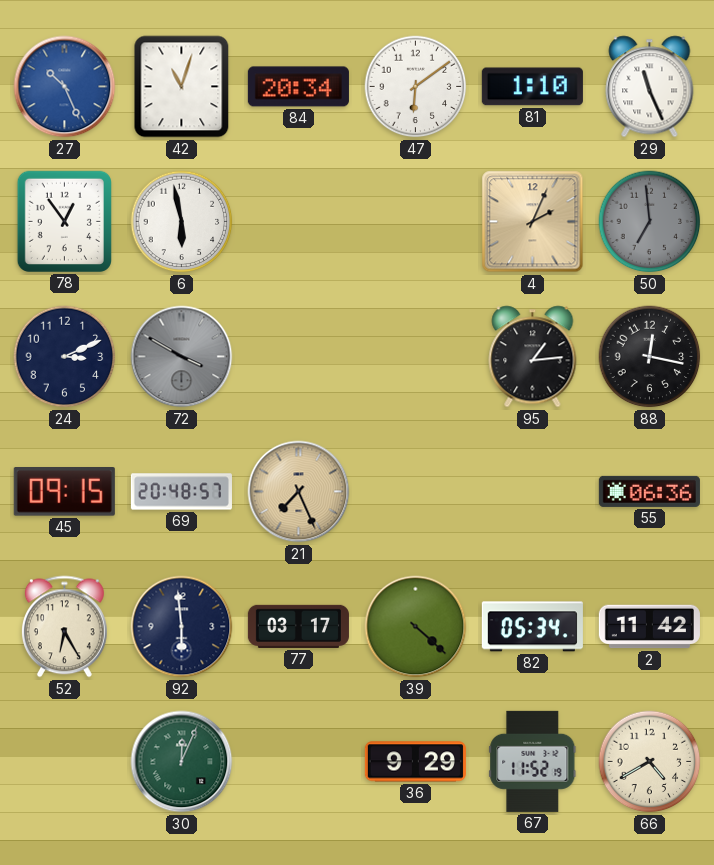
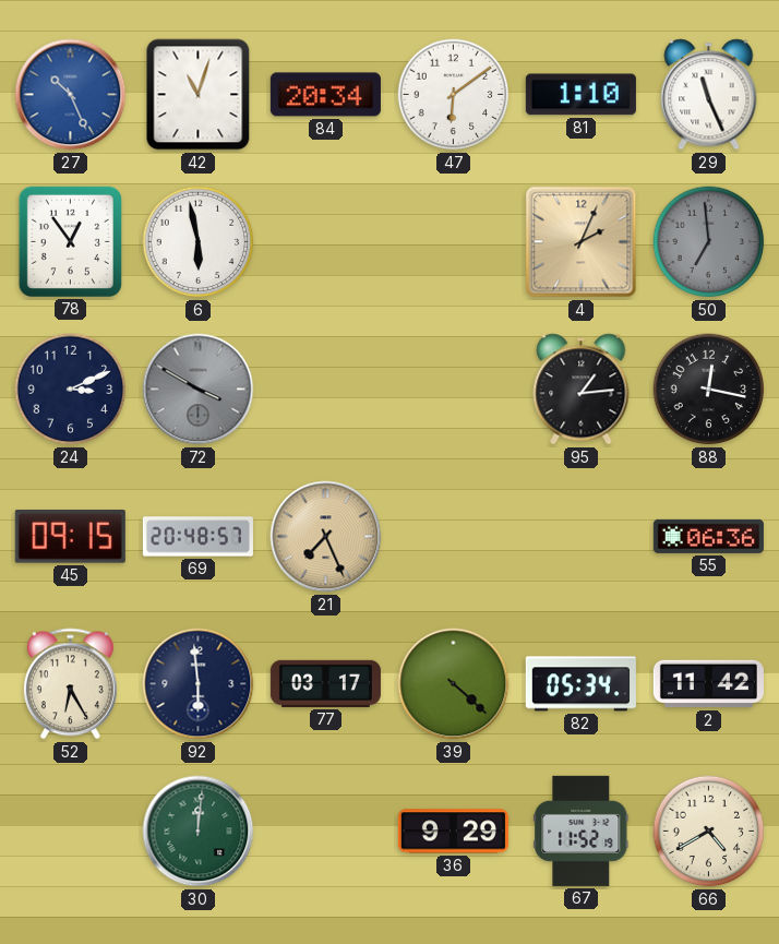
30: 12:04 -> 12:01
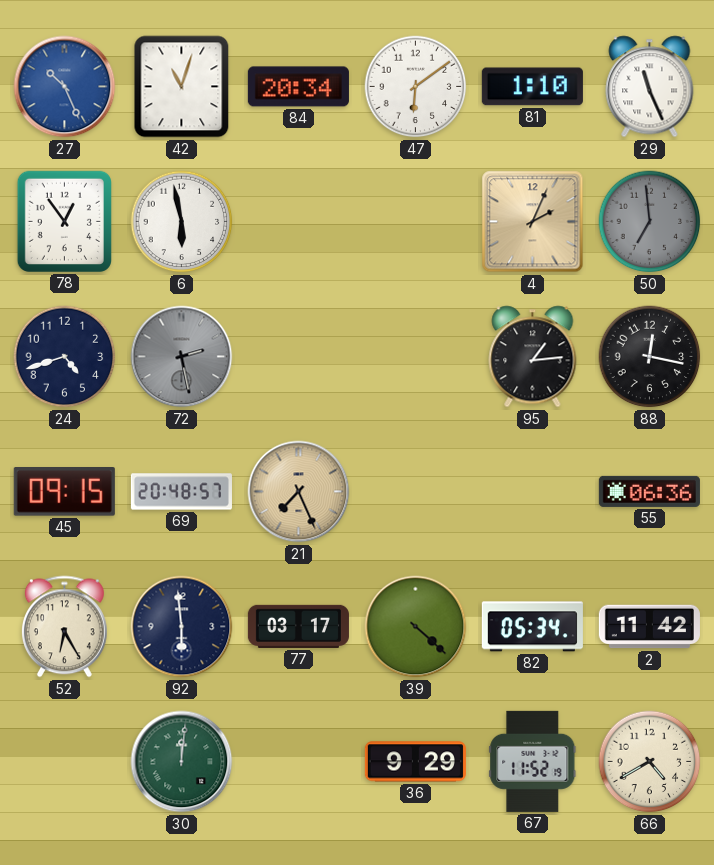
24: 3:11 -> 4:42
72: 3:50 -> 2:28
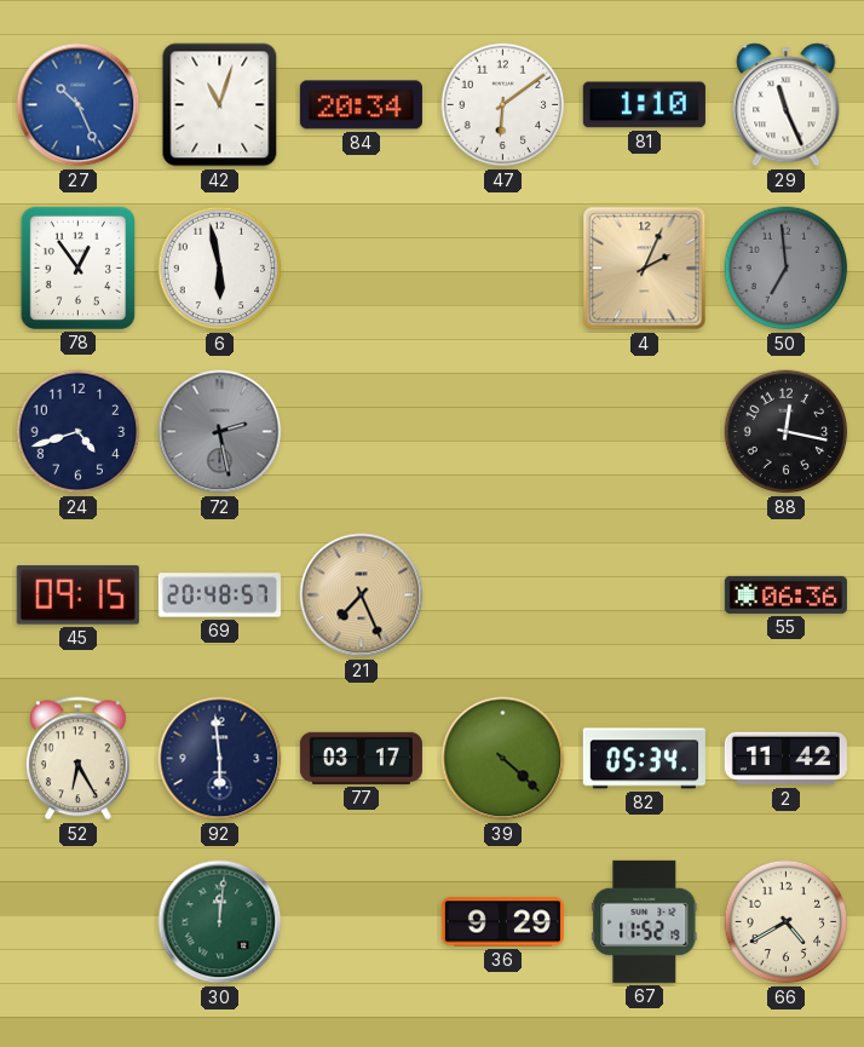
95: 1:14 -> none
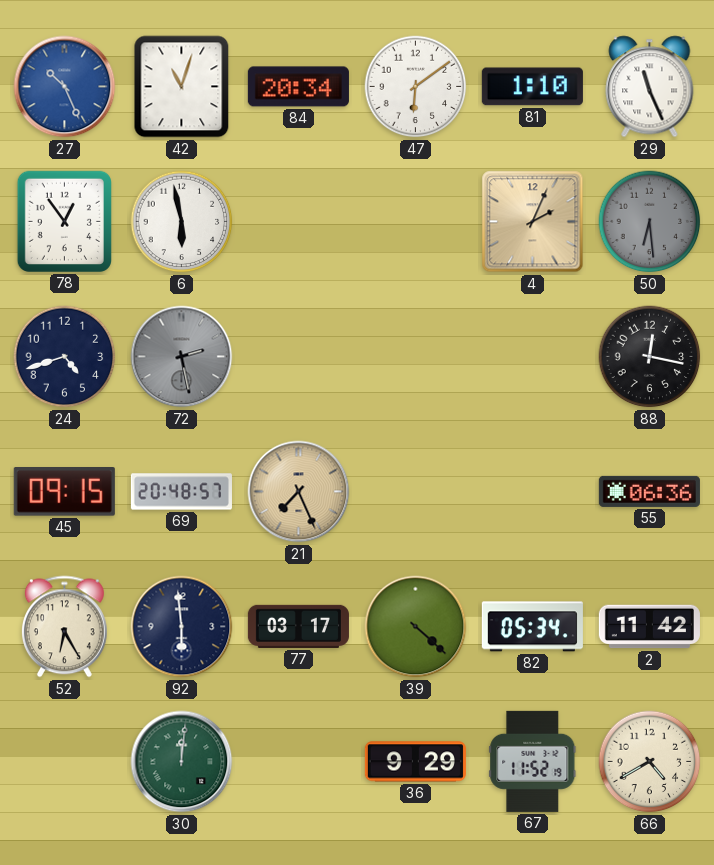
50: 6:59 -> 6:29
